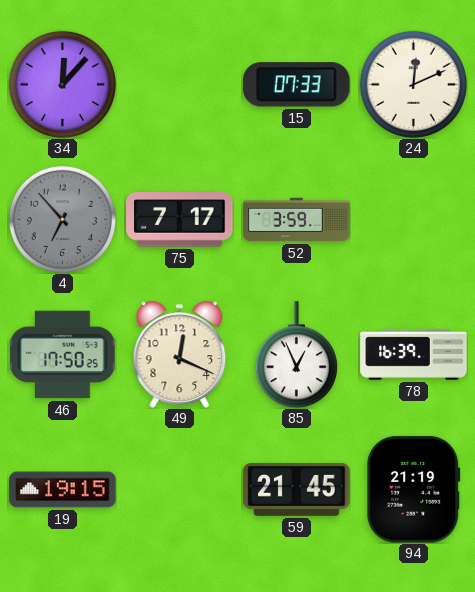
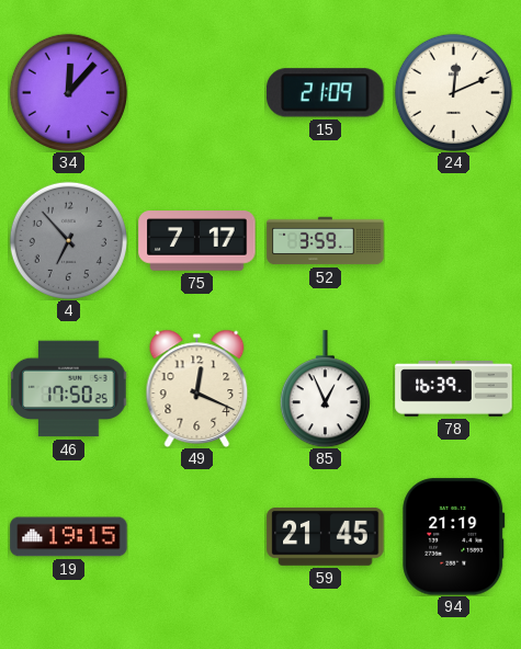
15: 07:33 -> 21:09
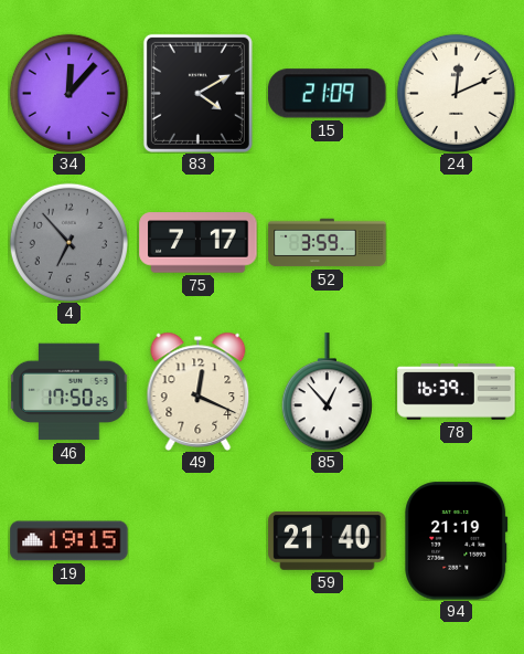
83: none -> 4:10
85: 12:56 -> 12:53
59: 21:45 -> 21:40
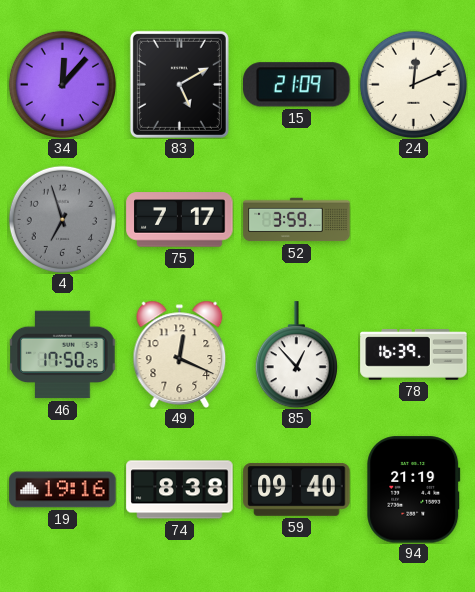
83: 4:10 -> 5:10
4: 6:53 -> 6:57
19: 19:15 -> 19:16
74: none -> 8:38
59: 21:40 -> 09:40
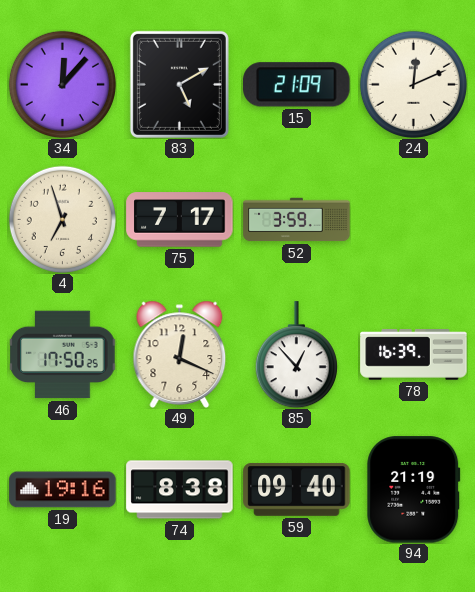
4 dial: grey -> cream
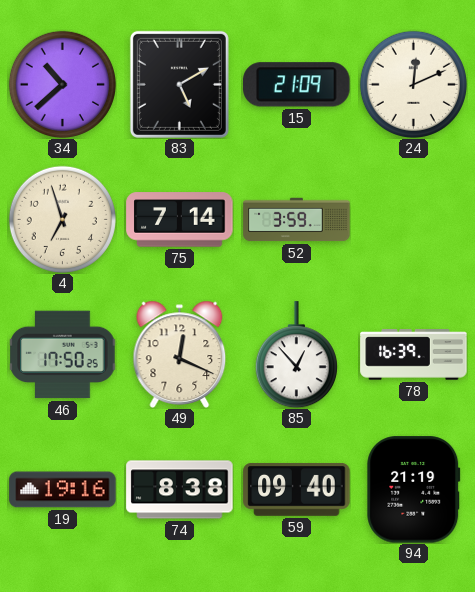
34: 12:07 -> 10:38
75: 7:17 -> 7:14
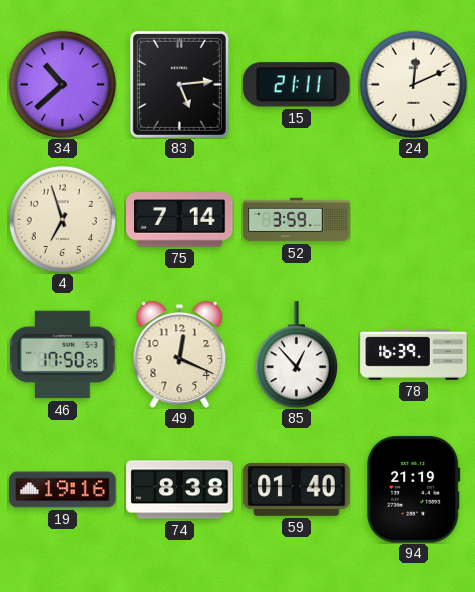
83: 5:10 -> 5:14
15: 21:09 -> 21:11
59: 09:40 -> 01:40
